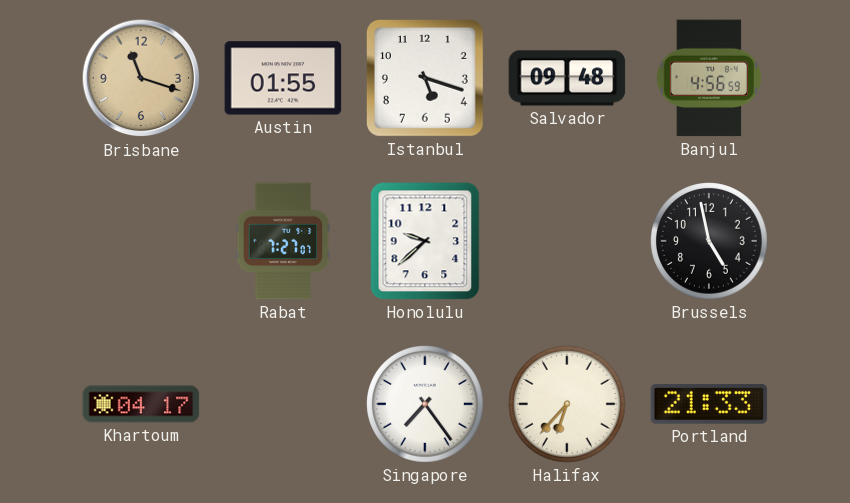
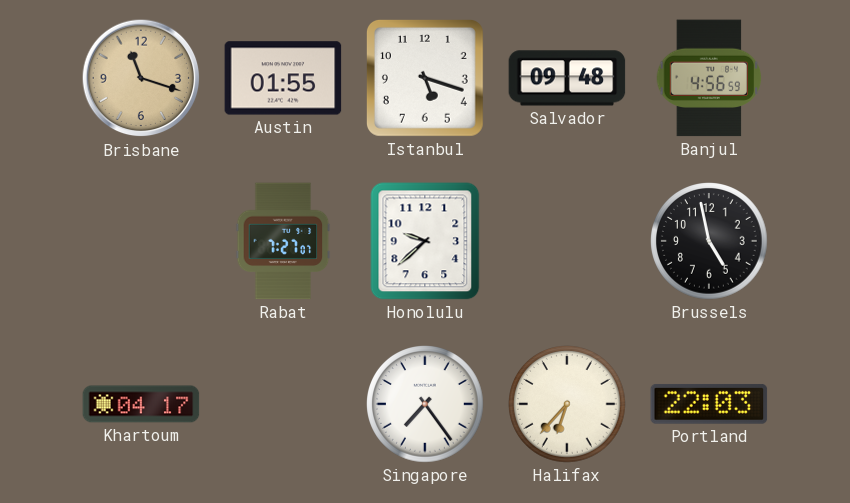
Portland: 21:33 -> 22:03
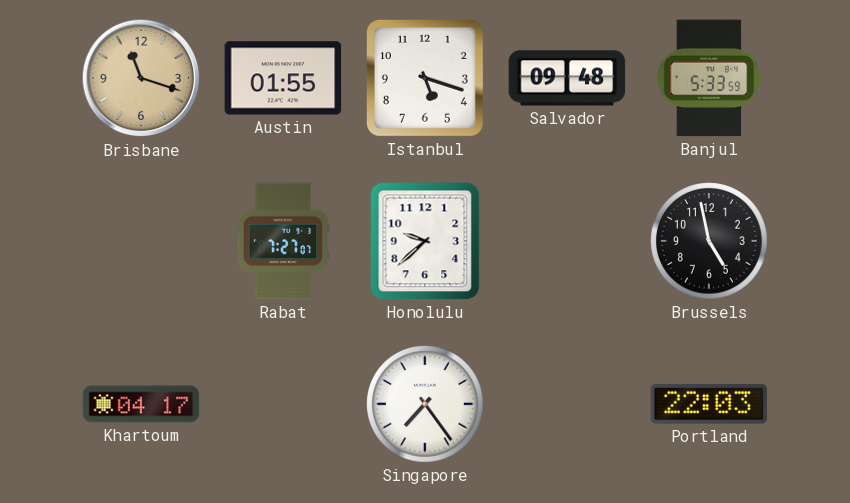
Banjul: 4:56 -> 5:33
Halifax: 6:37 -> none
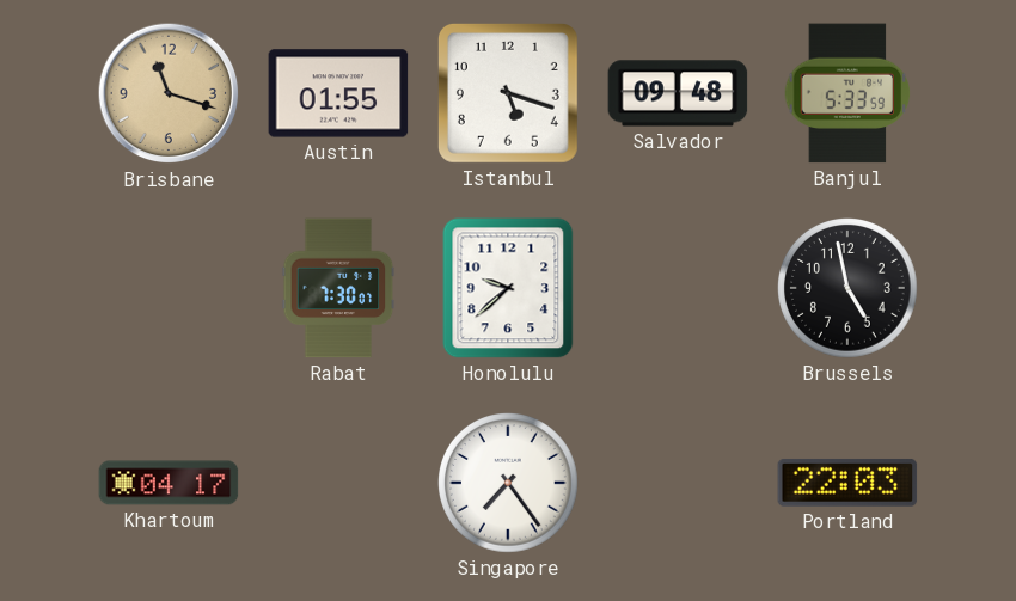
Rabat: 7:27 -> 7:30
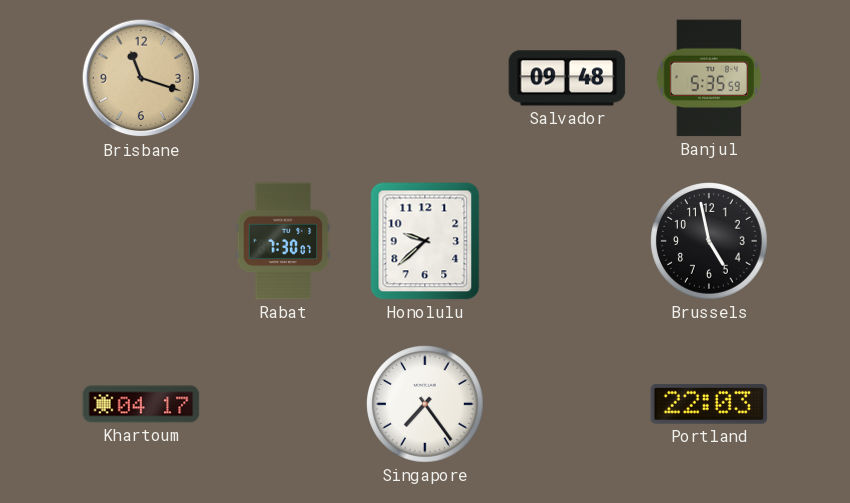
Austin: 01:55 -> none
Istanbul: 5:18 -> none
Banjul: 5:33 -> 5:35
